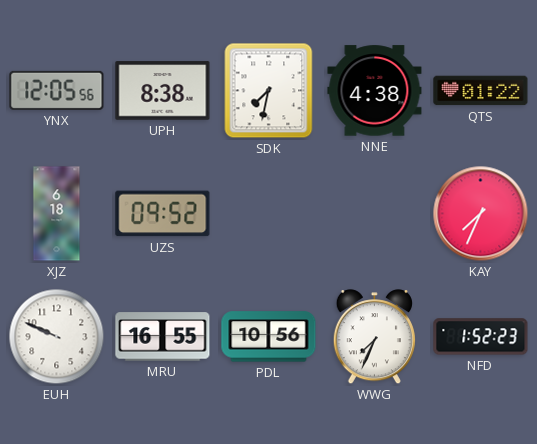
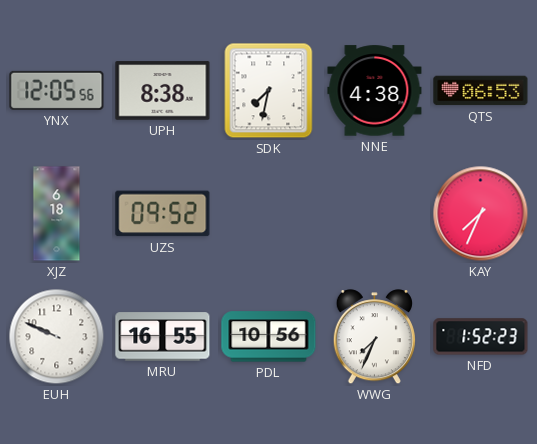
QTS: 01:22 -> 06:53
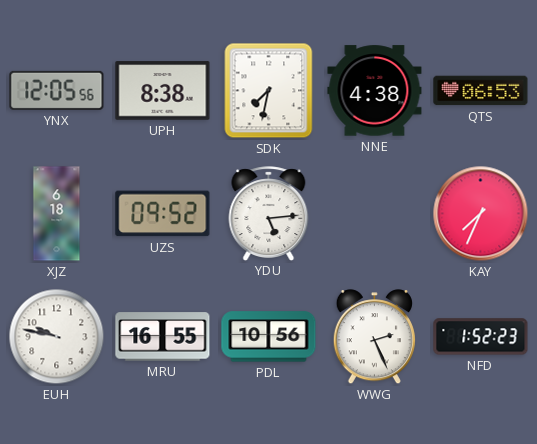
YDU: none -> 5:14
EUH: 9:49 -> 9:47
WWG: 7:34 -> 2:26
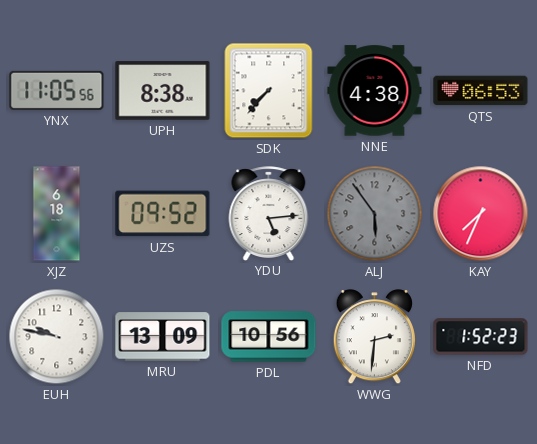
YNX: 12:05 -> 11:05
SDK: 7:32 -> 7:37
ALJ: none -> 5:54
MRU: 16:55 -> 13:09
WWG: 2:26 -> 2:31
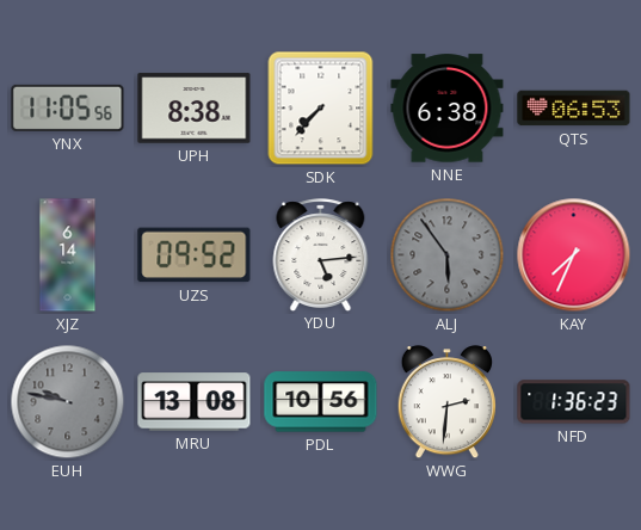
NNE: 4:38 -> 6:38
XJZ: 6:18 -> 6:14
EUH dial: white -> grey
MRU: 13:09 -> 13:08
NFD: 1:52 -> 1:36
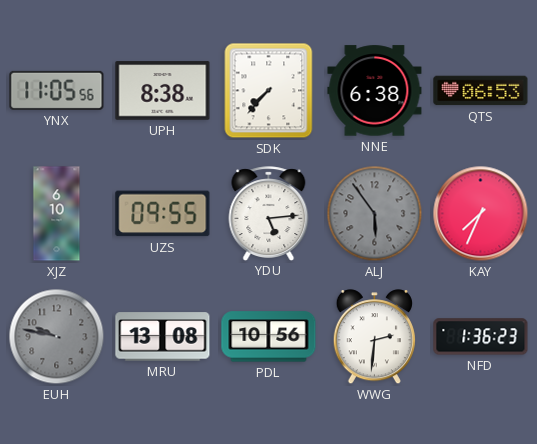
XJZ: 6:14 -> 6:10
UZS: 09:52 -> 09:55
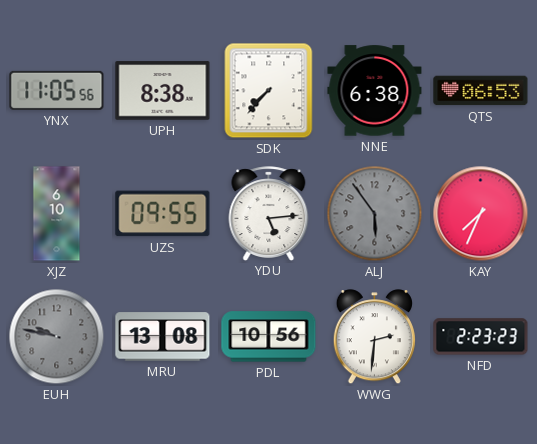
NFD: 1:36 -> 2:23
